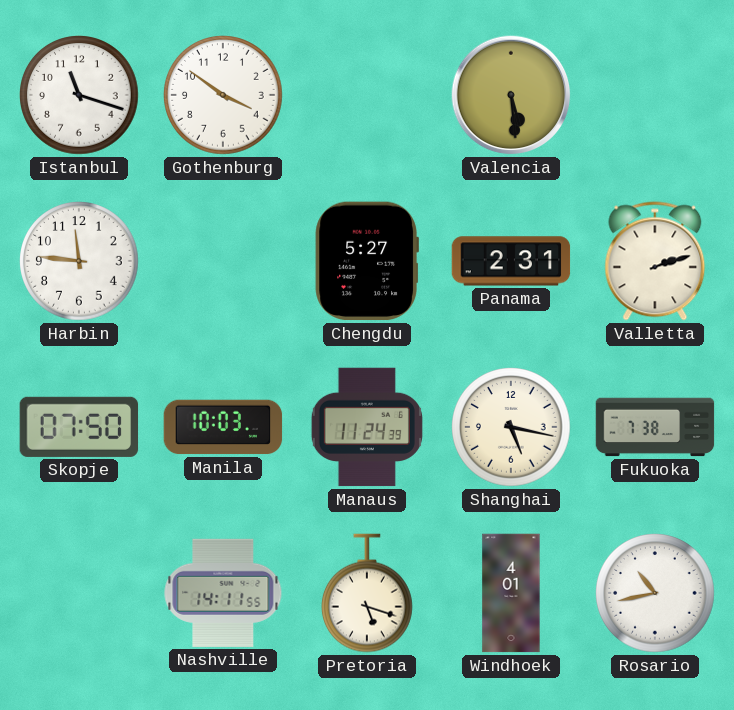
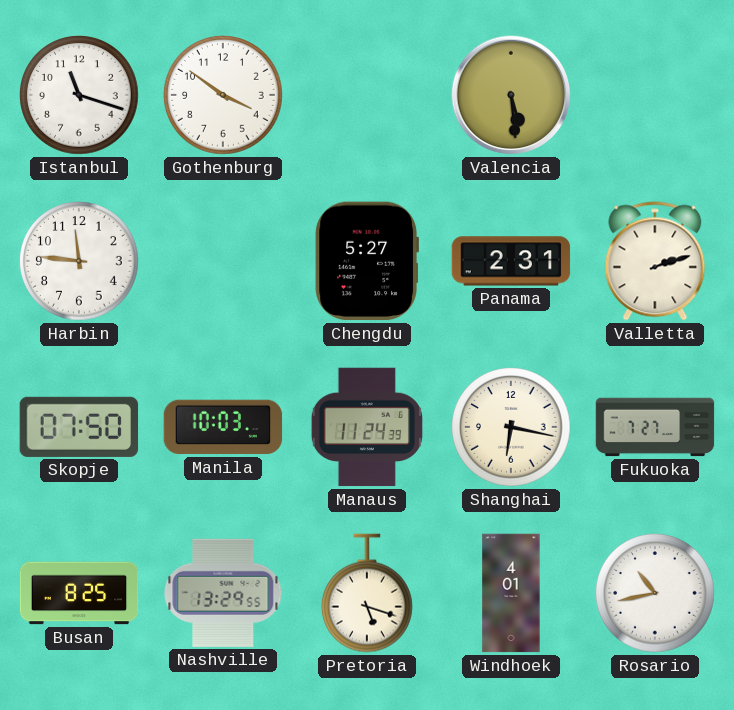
Shanghai: 5:17 -> 6:17
Fukuoka: 7:38 -> 7:27
Busan: none -> 8:25
Nashville: 14:11 -> 13:29
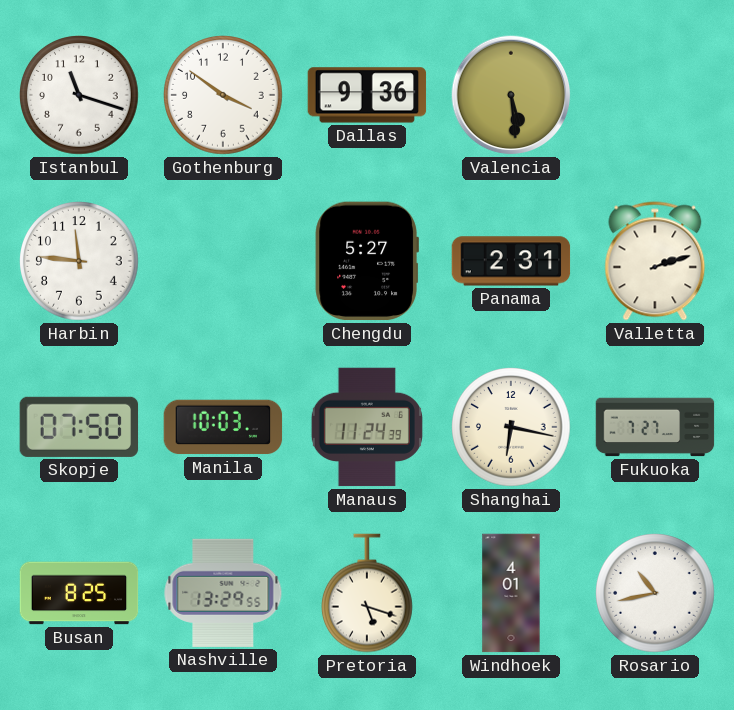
Dallas: none -> 9:36
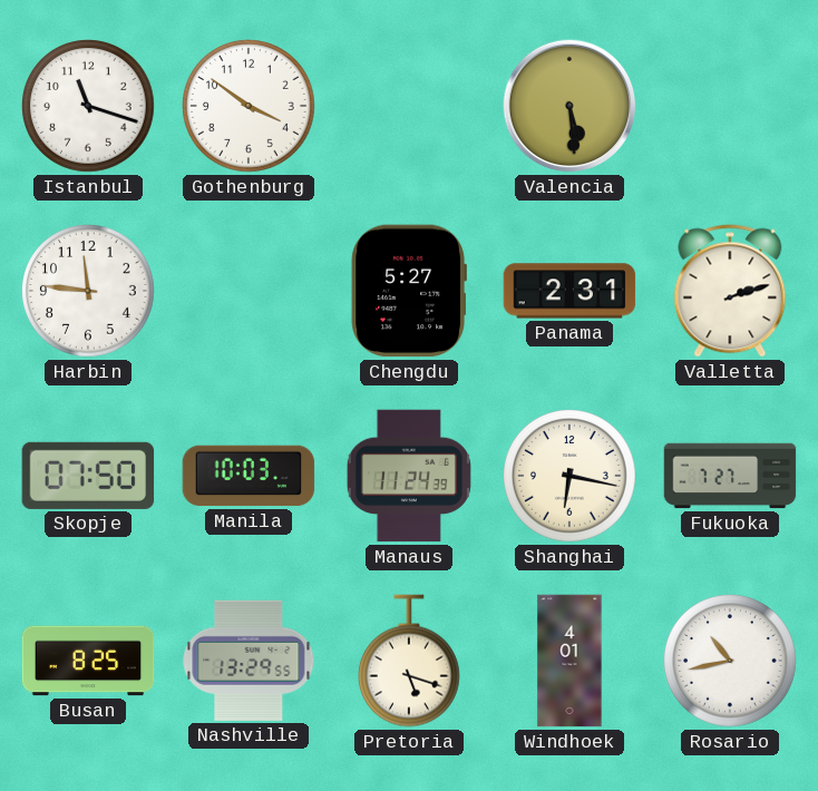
Dallas: 9:36 -> none
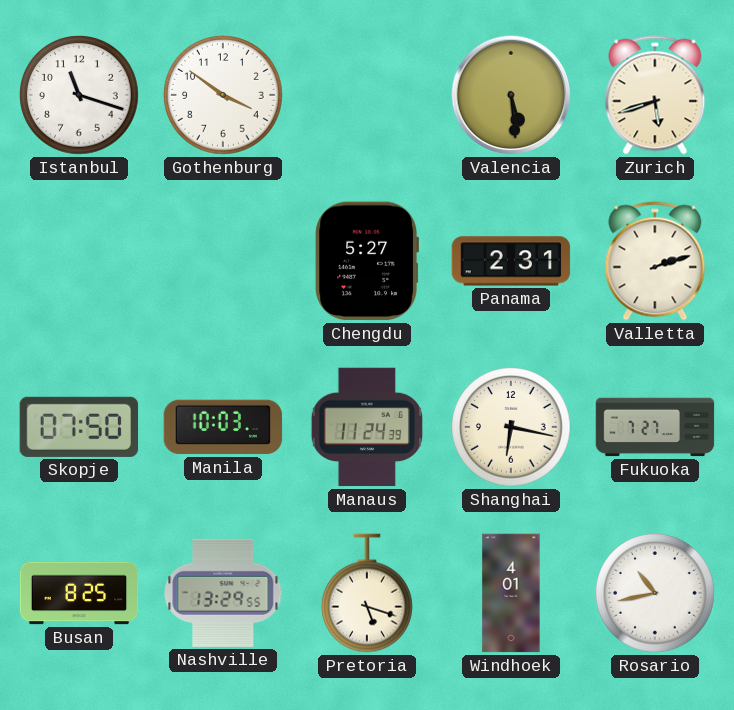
Zurich: none -> 5:42
Harbin: 11:46 -> none
